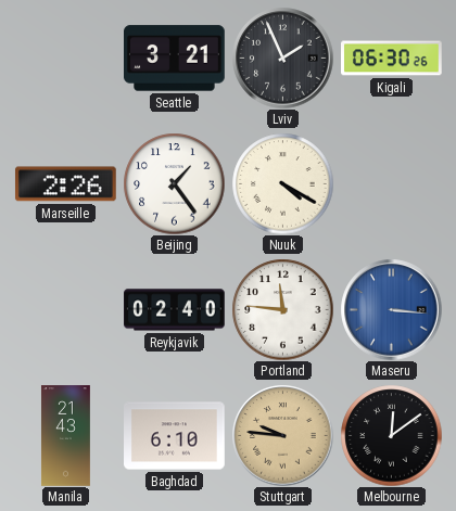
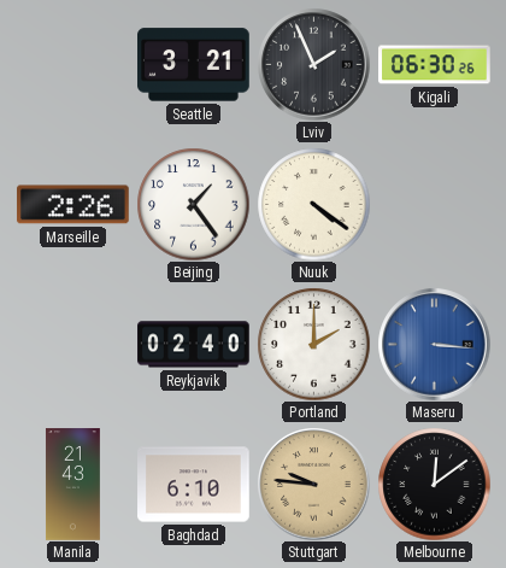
Nuuk: 4:20 -> 4:21
Portland: 11:46 -> 2:00
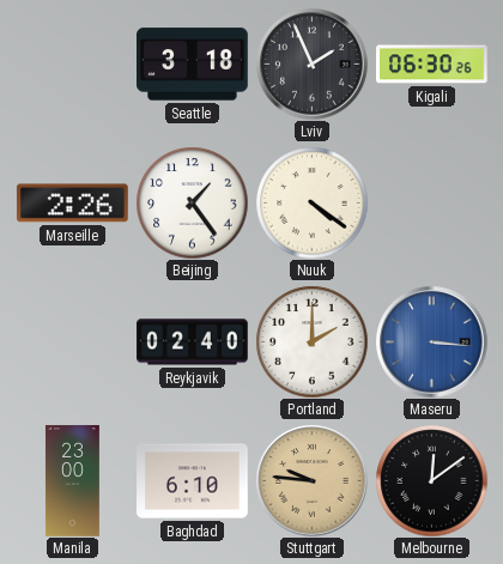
Seattle: 3:21 -> 3:18
Manila: 21:43 -> 23:00
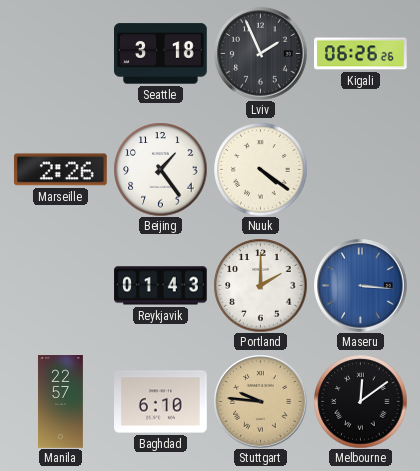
Kigali: 06:30 -> 06:26
Reykjavik: 02:40 -> 01:43
Manila: 23:00 -> 22:57
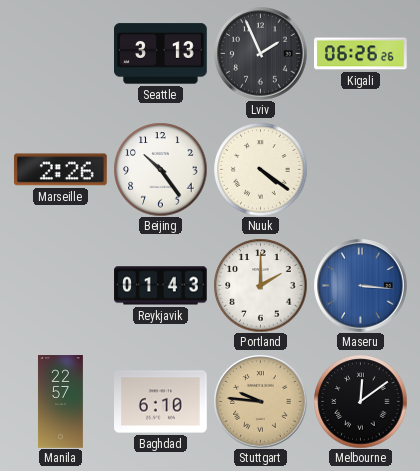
Seattle: 3:18 -> 3:13
Beijing: 1:24 -> 10:24
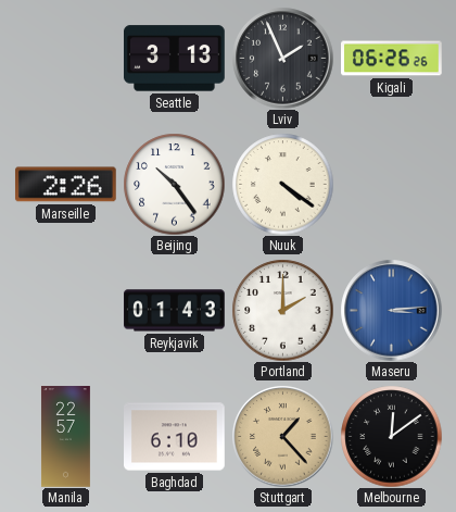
Maseru: 3:16 -> 3:14
Stuttgart: 9:46 -> 1:23
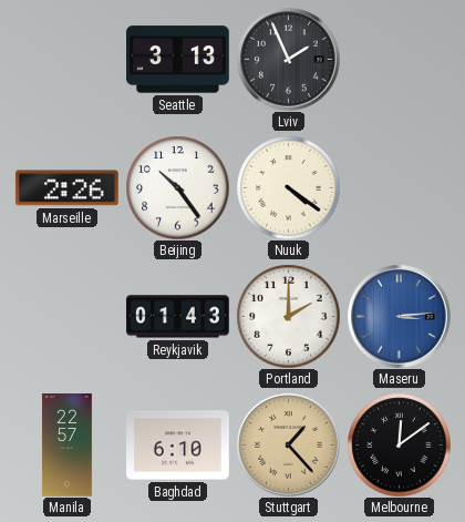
Kigali: 06:26 -> none
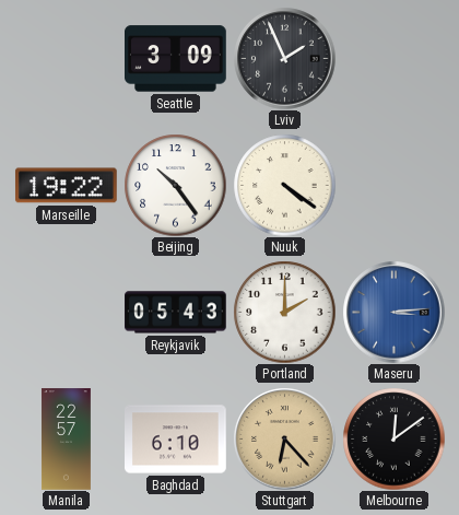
Seattle: 3:13 -> 3:09
Marseille: 2:26 -> 19:22
Reykjavik: 01:43 -> 05:43
Stuttgart: 1:23 -> 6:23
